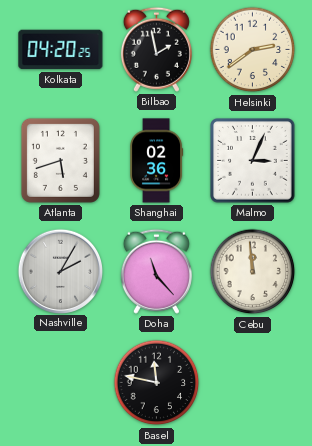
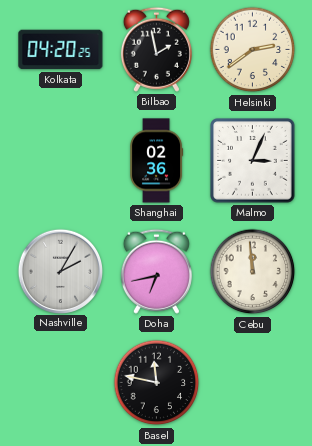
Atlanta: 5:42 -> none
Doha: 11:23 -> 6:43
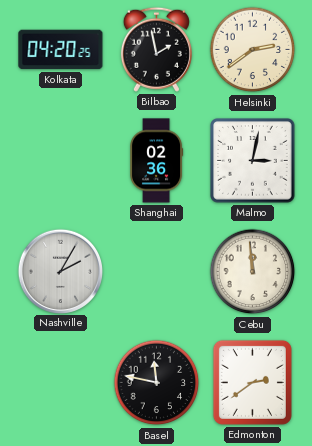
Malmo: 3:04 -> 3:02
Doha: 6:43 -> none
Edmonton: none -> 2:39
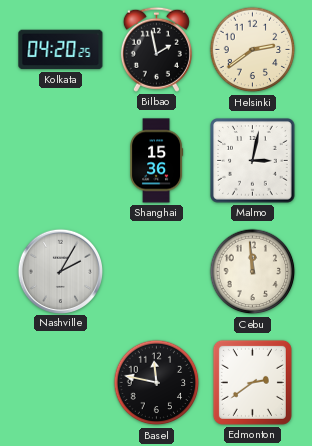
Shanghai: 02:36 -> 15:36
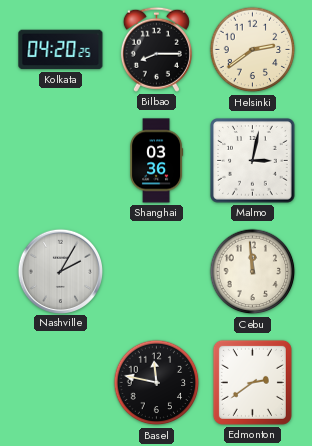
Bilbao: 1:58 -> 8:15
Shanghai: 15:36 -> 03:36
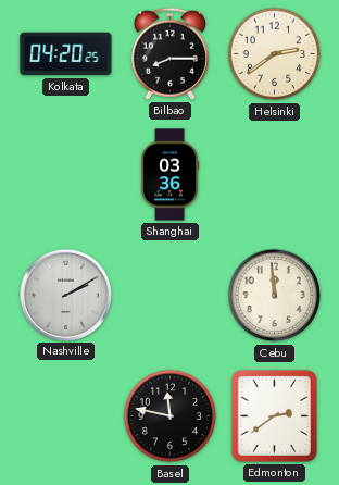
Malmo: 3:02 -> none
Nashville: 2:05 -> 2:10
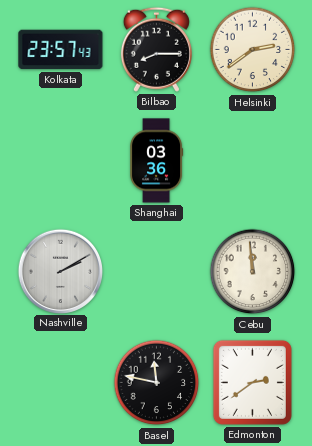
Kolkata: 04:20 -> 23:57
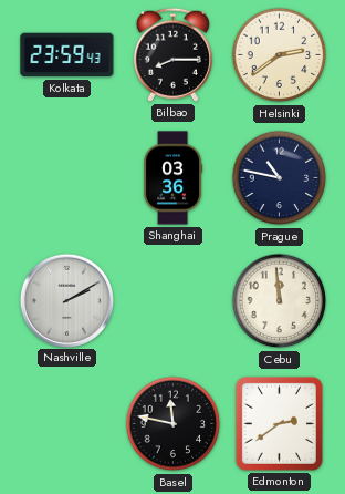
Kolkata: 23:57 -> 23:59
Prague: none -> 10:47
